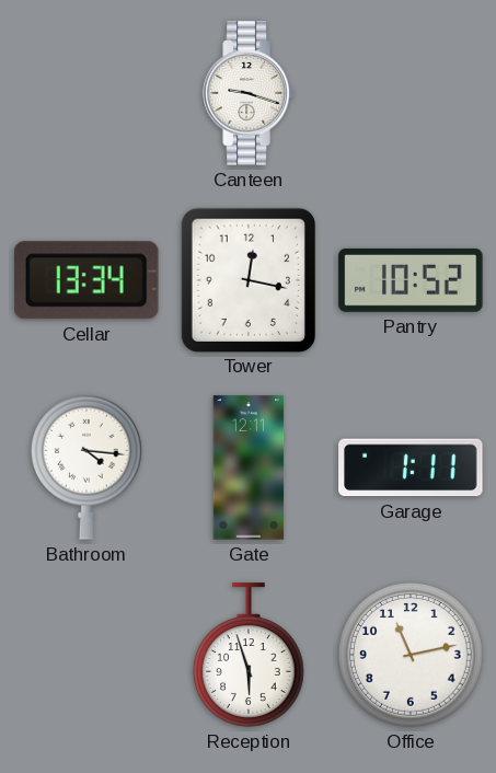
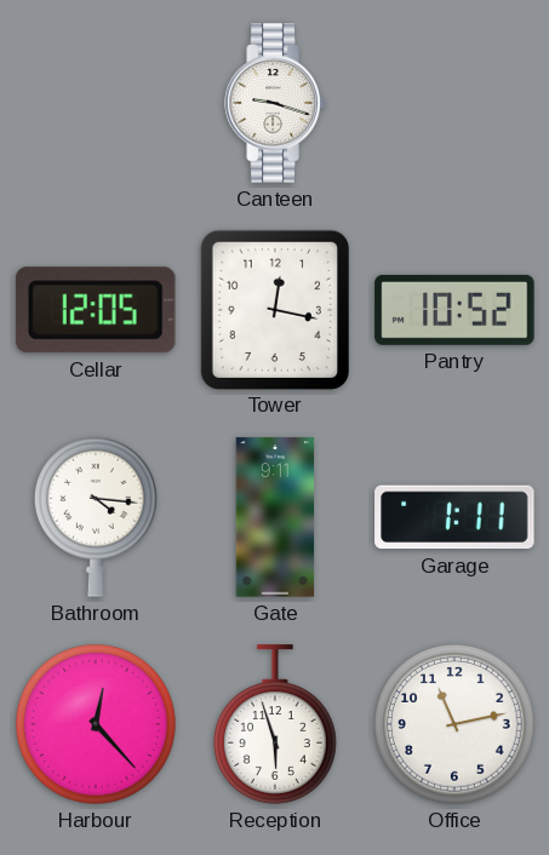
Cellar: 13:34 -> 12:05
Gate: 12:11 -> 9:11
Harbour: none -> 12:23
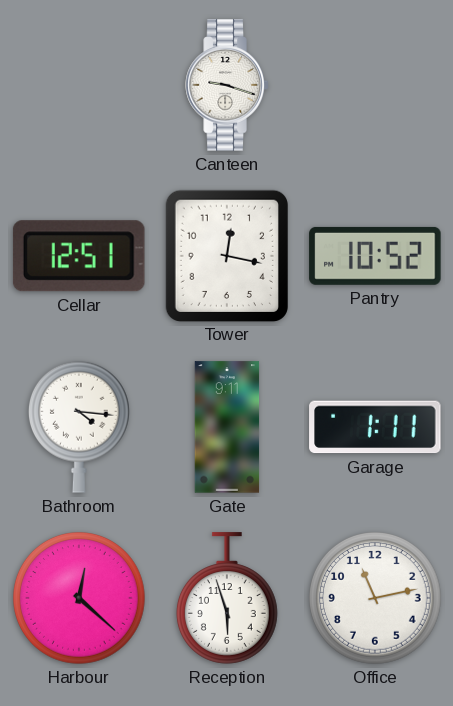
Cellar: 12:05 -> 12:51
Harbour: 12:23 -> 12:22
